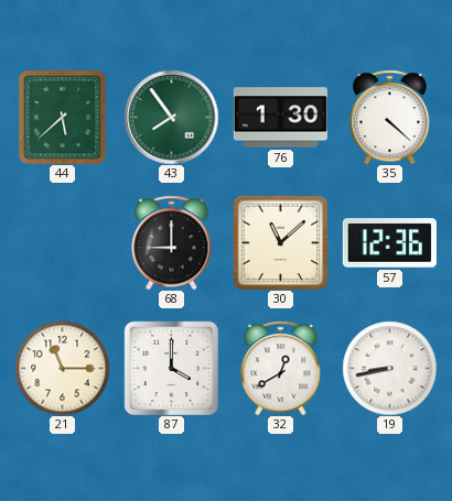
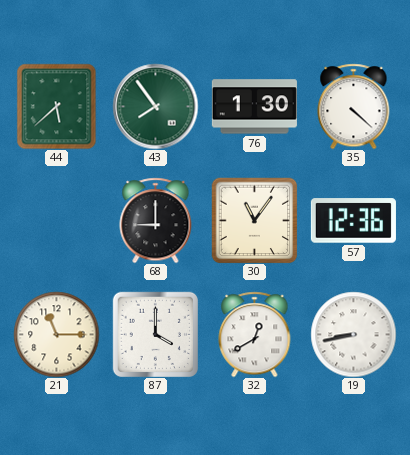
30: 11:08 -> 11:06
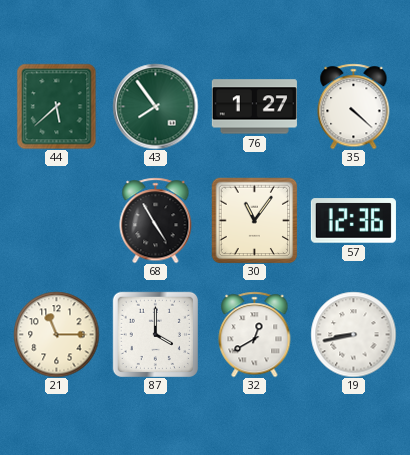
76: 1:30 -> 1:27
68: 9:00 -> 4:55
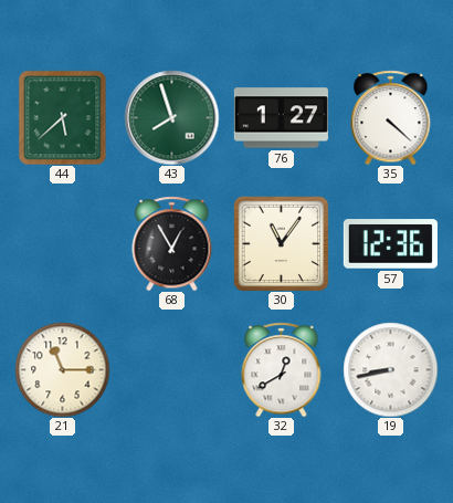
43: 7:54 -> 7:57
68: 4:55 -> 12:55
87: 4:00 -> none
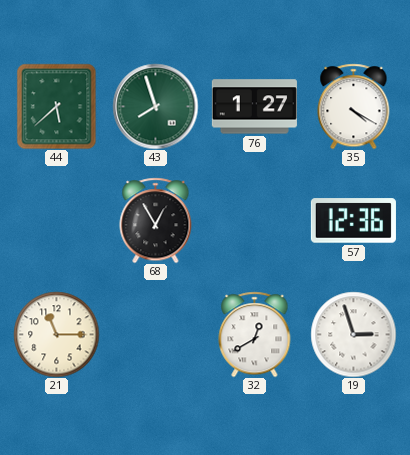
35: 4:22 -> 4:20
30: 11:06 -> none
19: 8:43 -> 2:57
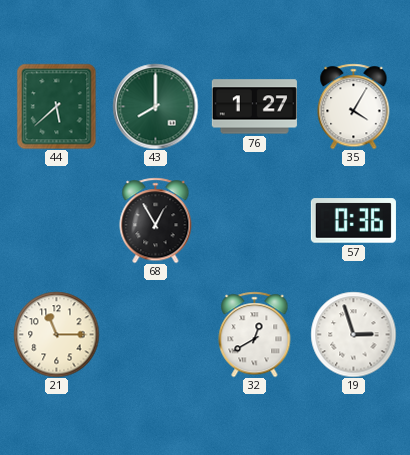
43: 7:57 -> 8:00
35: 4:20 -> 4:05
57: 12:36 -> 0:36
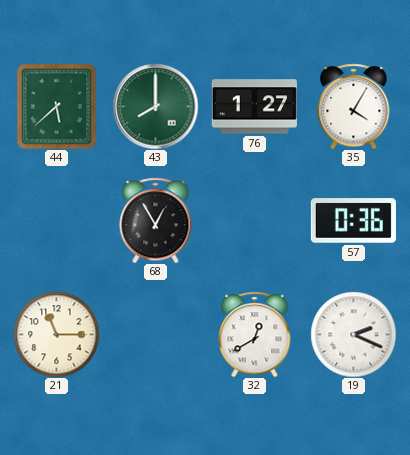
19: 2:57 -> 2:19
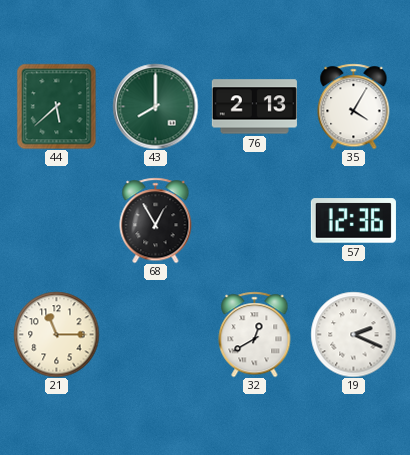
76: 1:27 -> 2:13
57: 0:36 -> 12:36
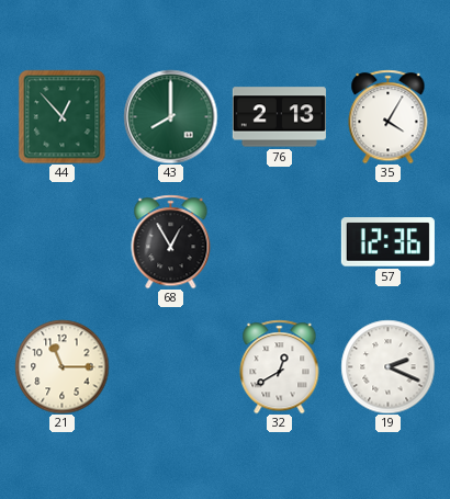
44: 5:38 -> 12:53
